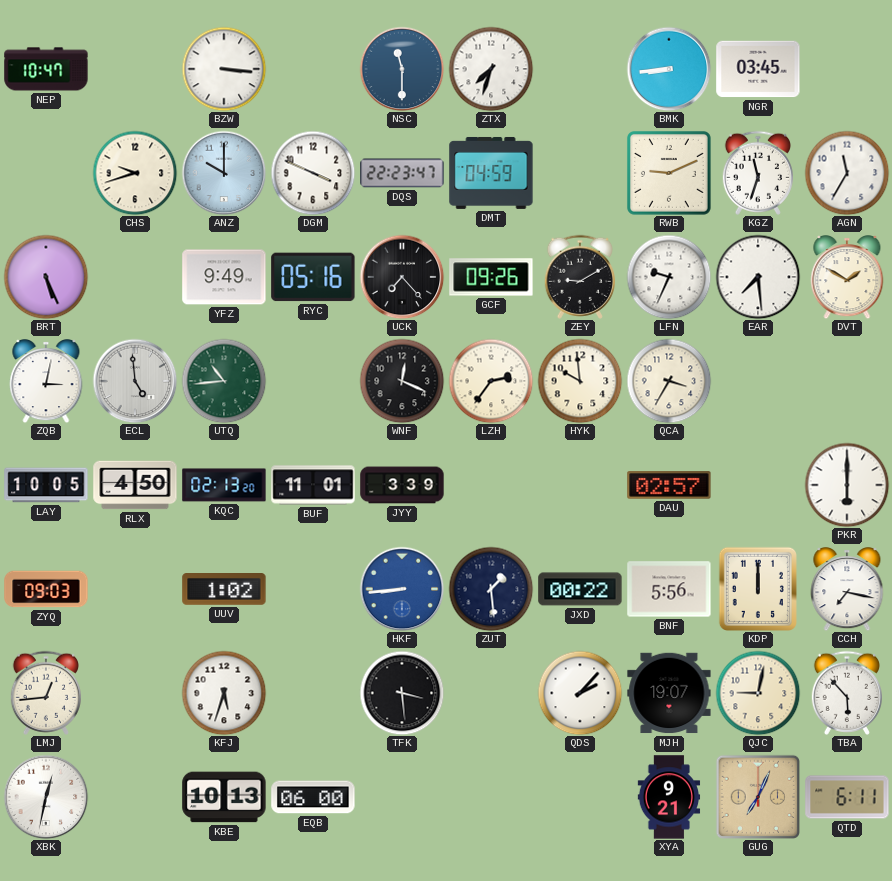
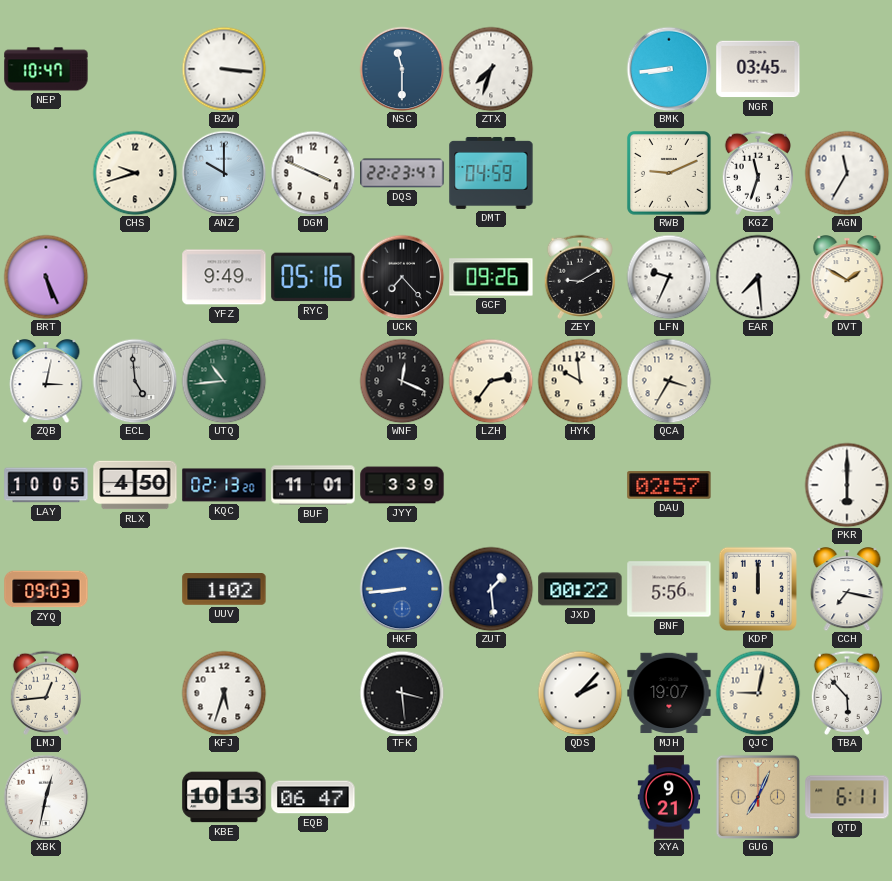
EQB: 06:00 -> 06:47
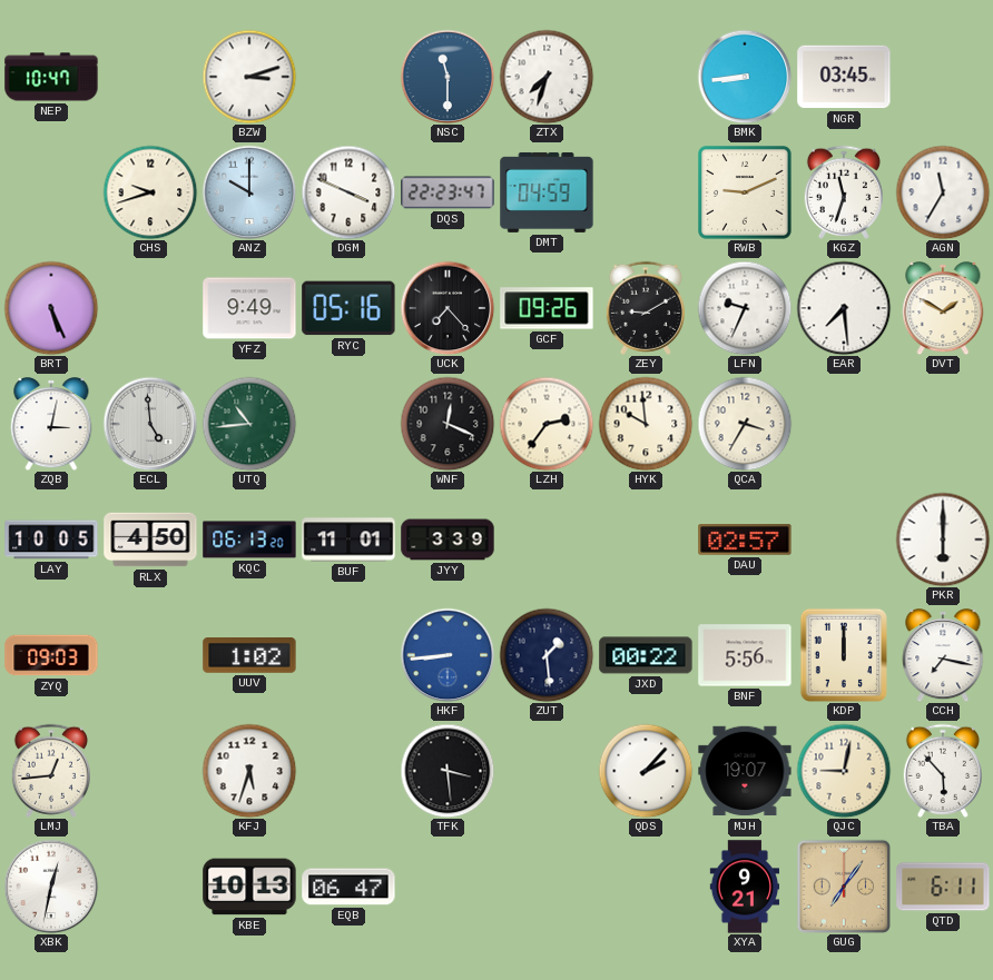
BZW: 3:16 -> 3:12
KQC: 02:13 -> 06:13
GUG: 7:04 -> 7:06
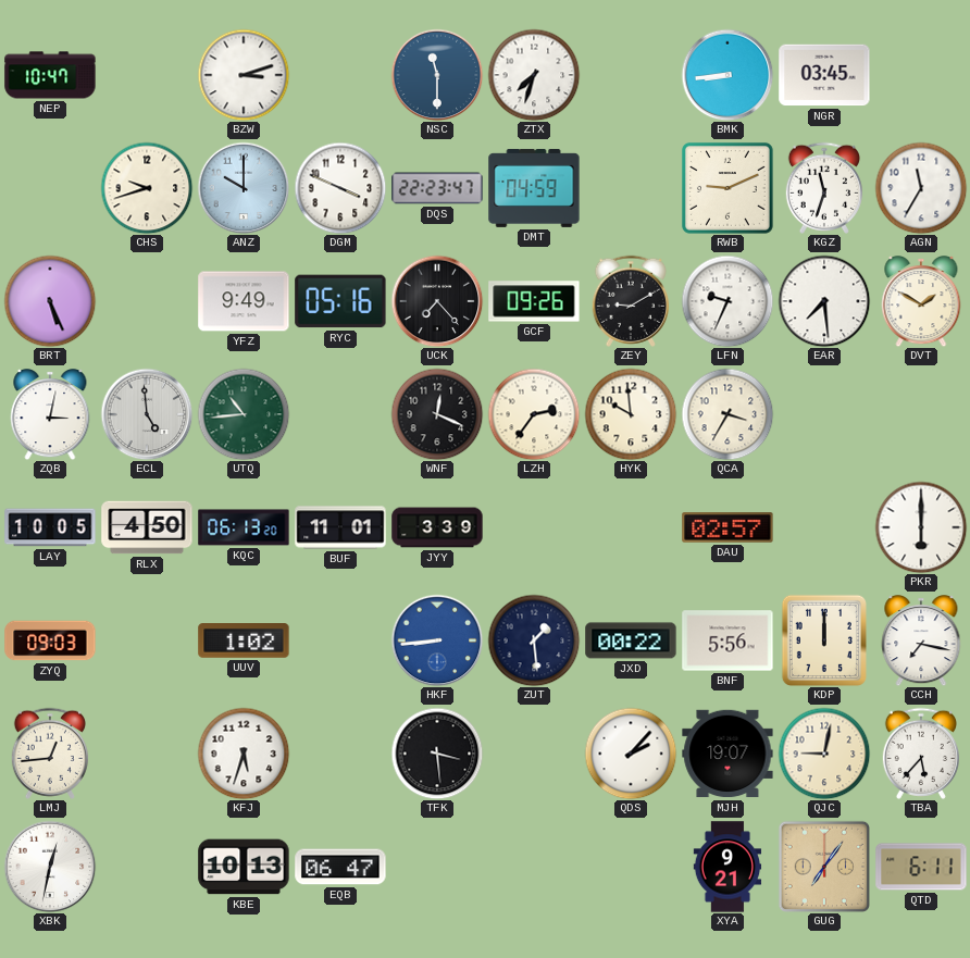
TBA: 5:53 -> 5:37
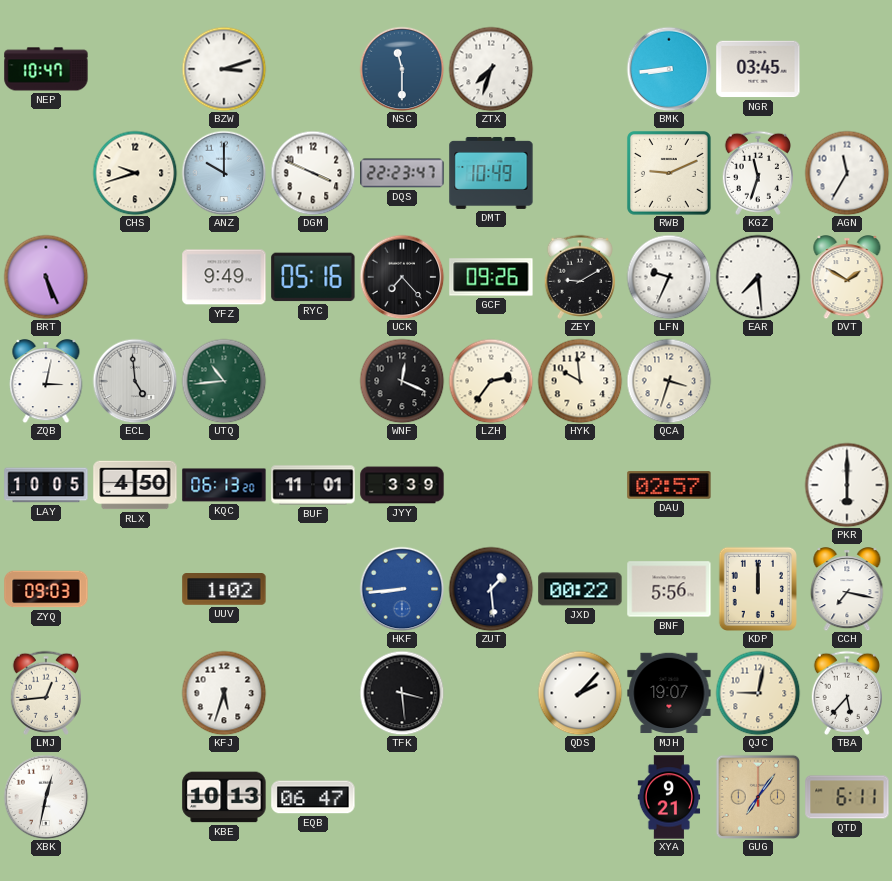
DMT: 04:59 -> 10:49
QCA: 3:35 -> 3:33
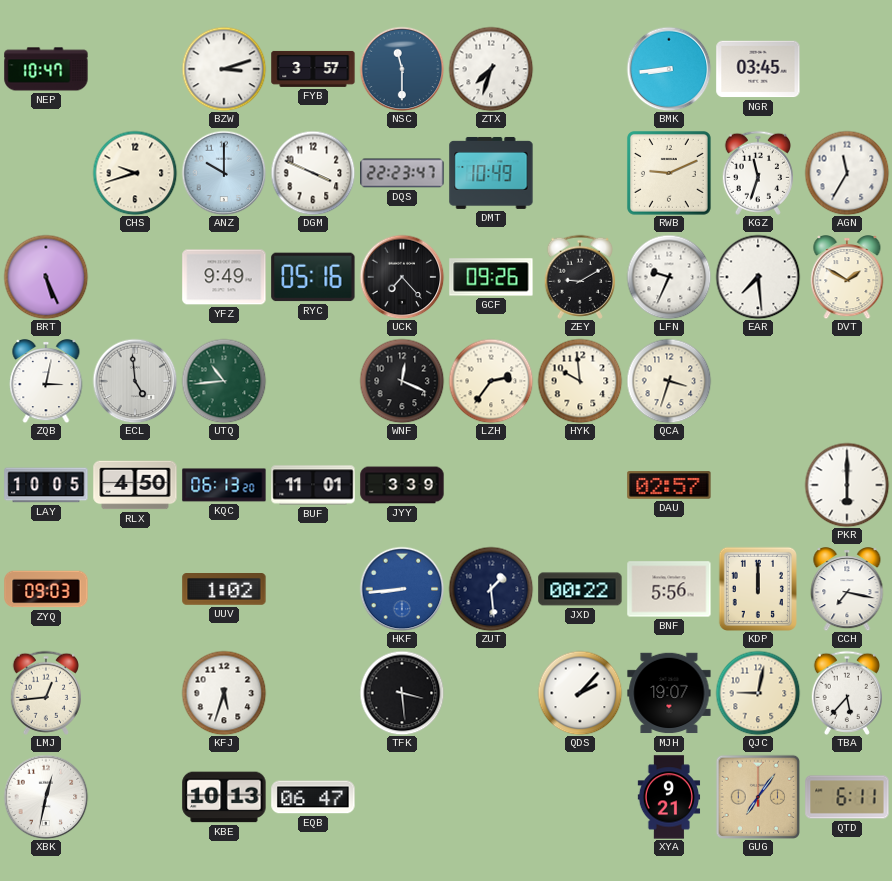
FYB: none -> 3:57
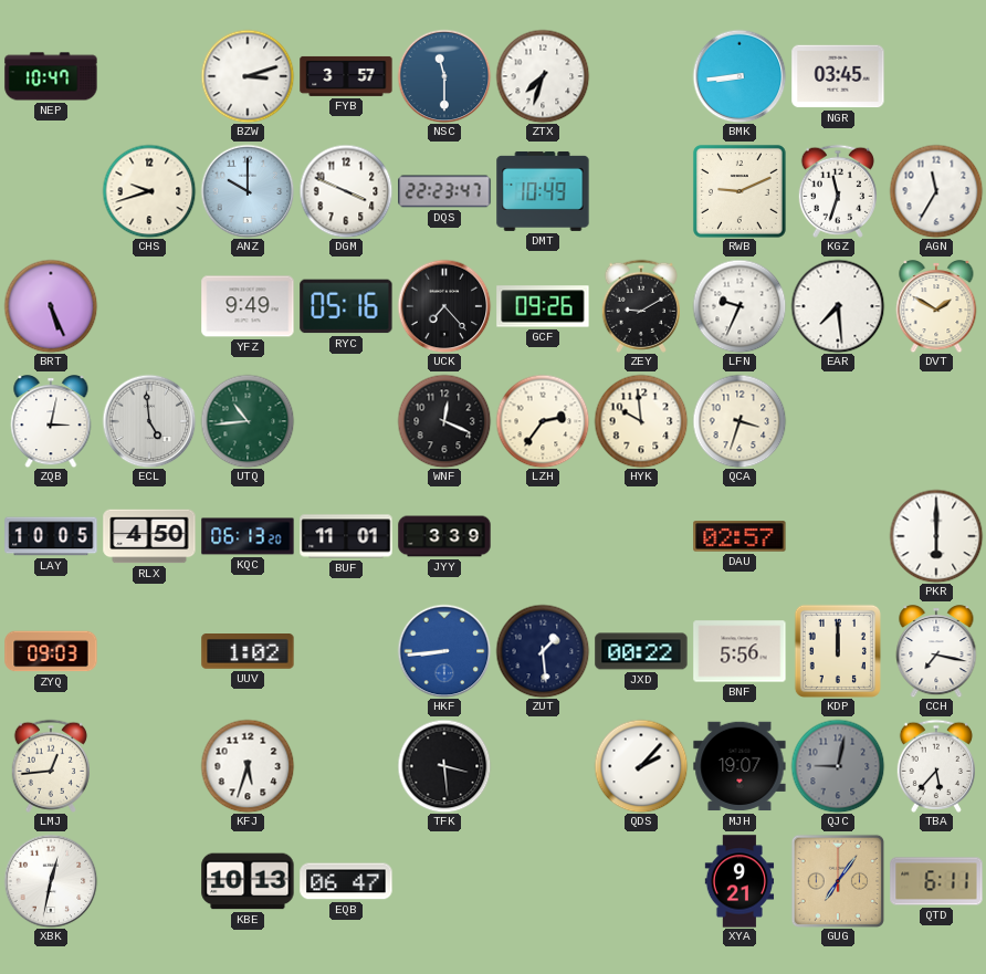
QJC dial: cream -> grey
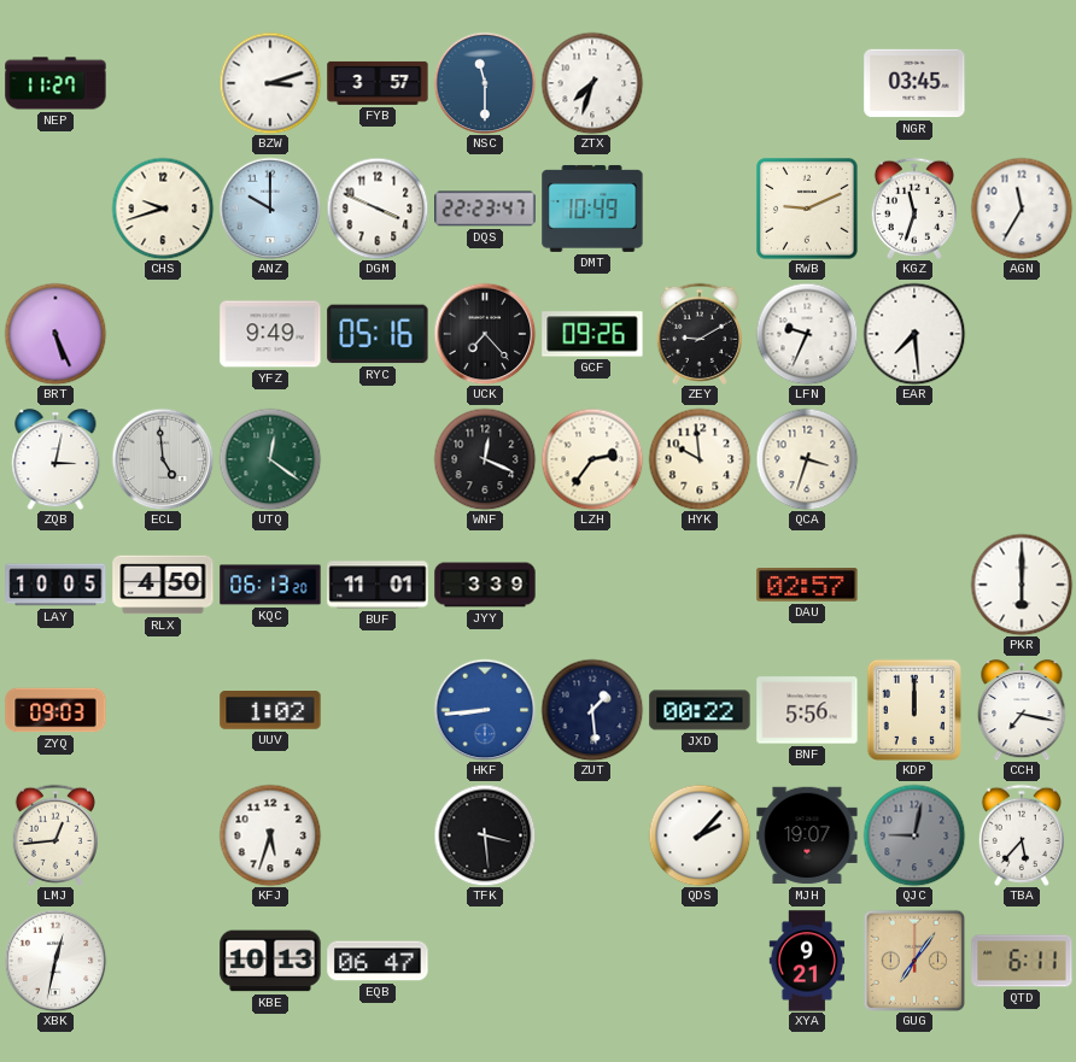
NEP: 10:47 -> 11:27
BMK: 8:44 -> none
DVT: 1:50 -> none
UTQ: 10:44 -> 12:21
